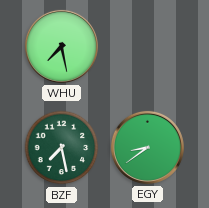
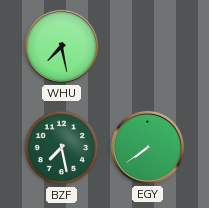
EGY: 8:39 -> 7:39
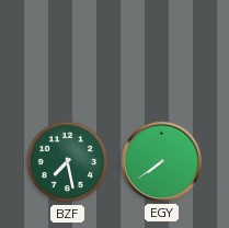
WHU: 7:28 -> none
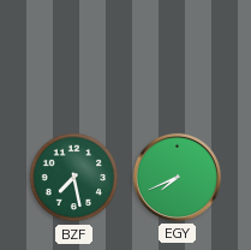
EGY: 7:39 -> 7:41
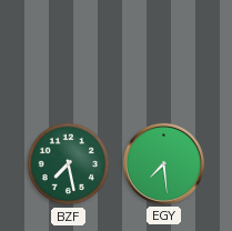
EGY: 7:41 -> 7:29
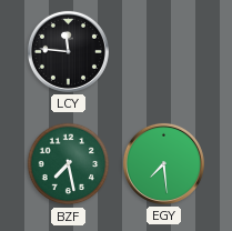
LCY: none -> 11:46
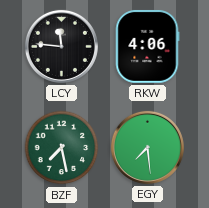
RKW: none -> 4:06
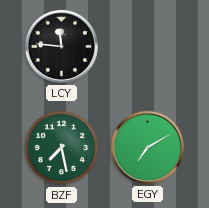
RKW: 4:06 -> none
EGY: 7:29 -> 7:10
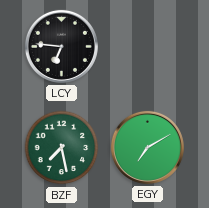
LCY: 11:46 -> 6:46
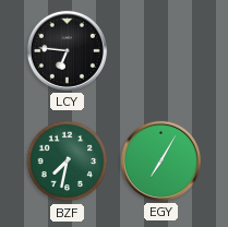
BZF: 7:28 -> 7:32
EGY: 7:10 -> 7:05
